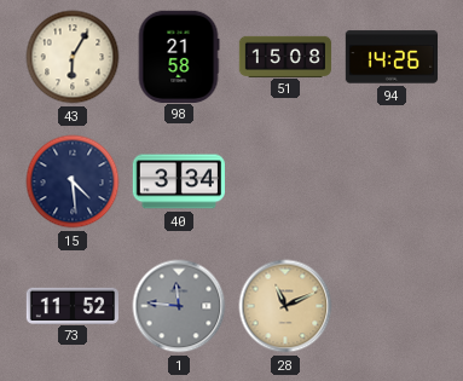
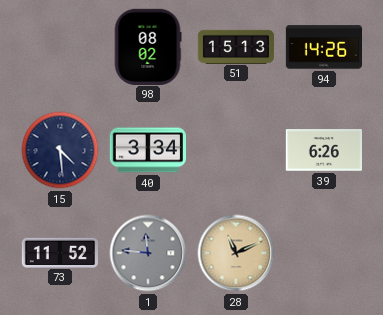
43: 6:05 -> none
98: 21:58 -> 08:02
51: 15:08 -> 15:13
39: none -> 6:26
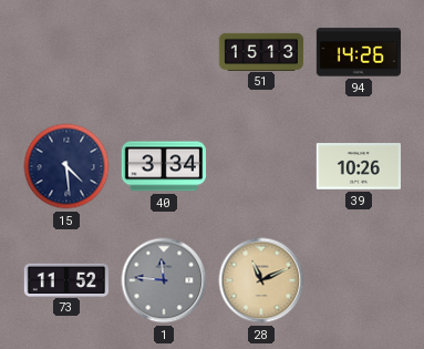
98: 08:02 -> none
39: 6:26 -> 10:26
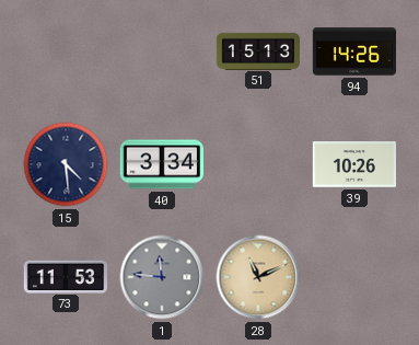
73: 11:52 -> 11:53
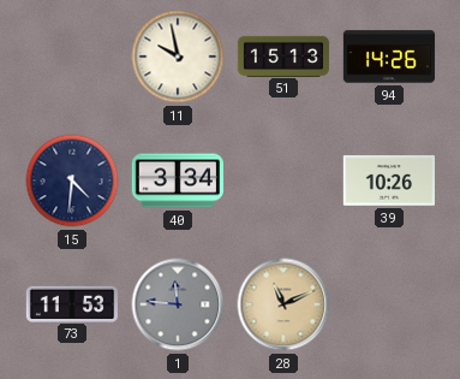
11: none -> 9:58
15: 4:29 -> 4:31
